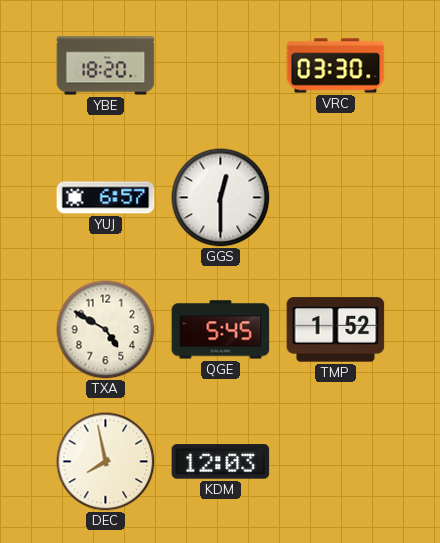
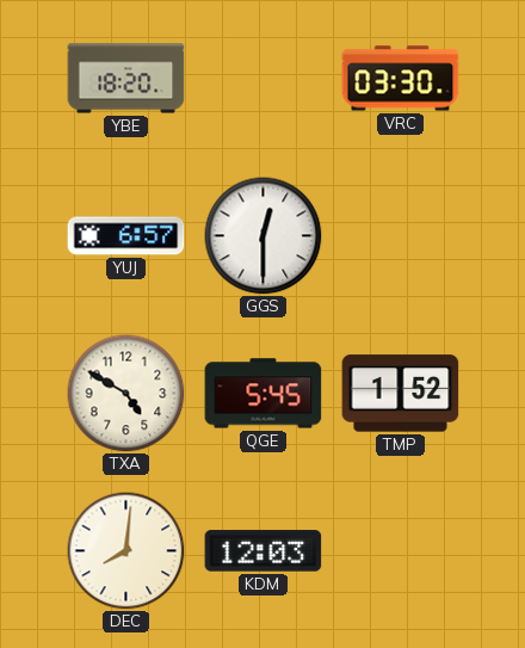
DEC: 7:58 -> 8:01
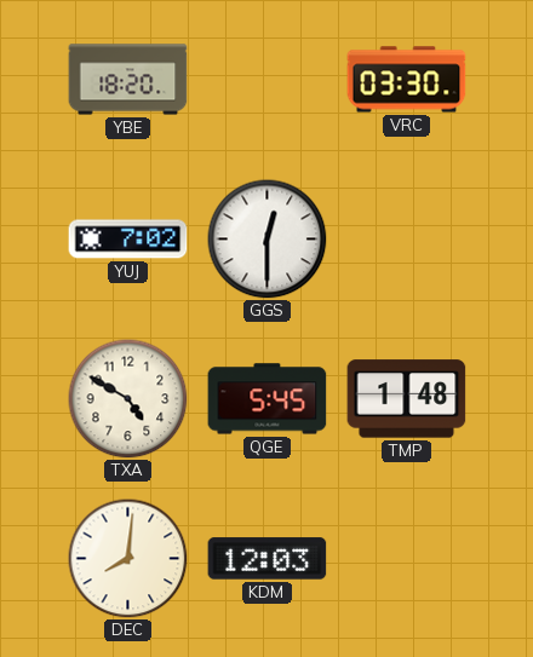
YUJ: 6:57 -> 7:02
TMP: 1:52 -> 1:48
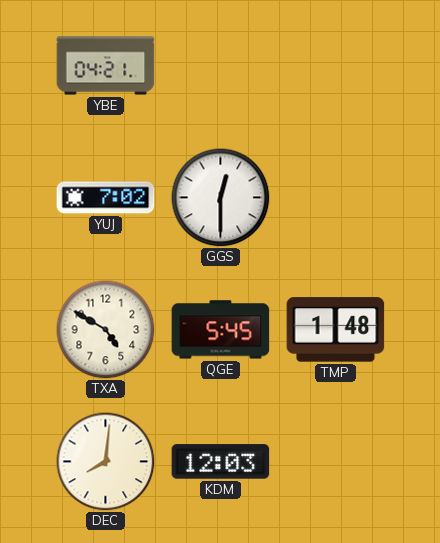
YBE: 18:20 -> 04:21
VRC: 03:30 -> none
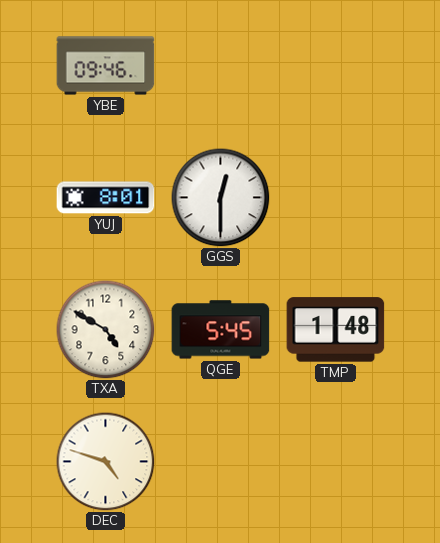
YBE: 04:21 -> 09:46
YUJ: 7:02 -> 8:01
DEC: 8:01 -> 4:48
KDM: 12:03 -> none
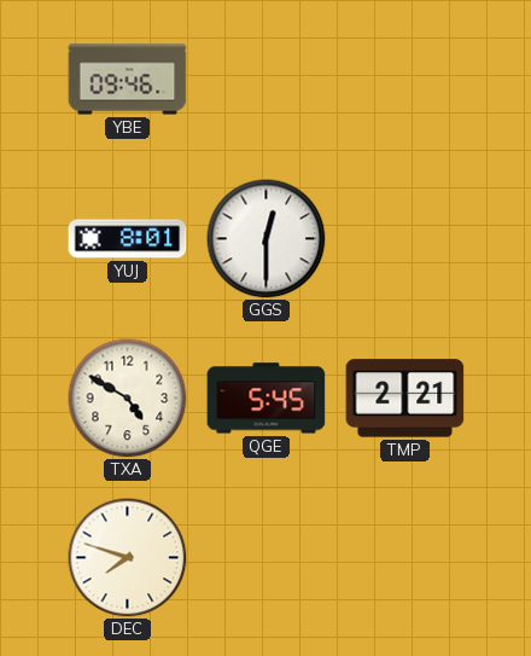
TMP: 1:48 -> 2:21
DEC: 4:48 -> 7:48
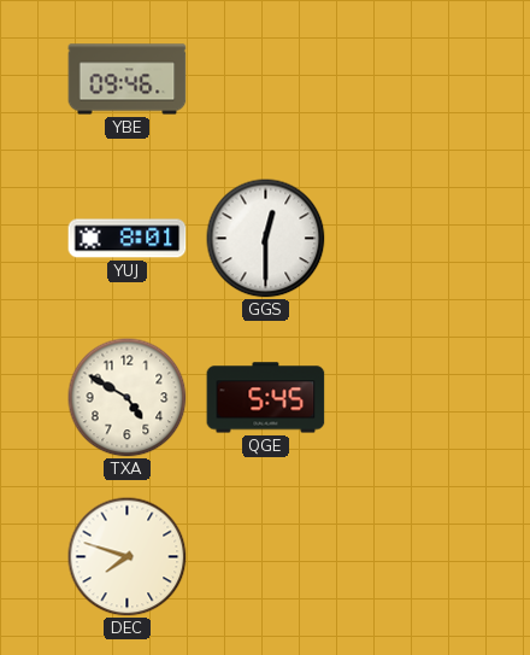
TMP: 2:21 -> none
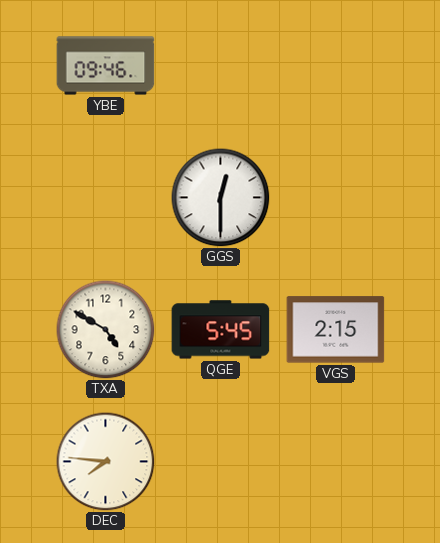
YUJ: 8:01 -> none
VGS: none -> 2:15
DEC: 7:48 -> 7:46
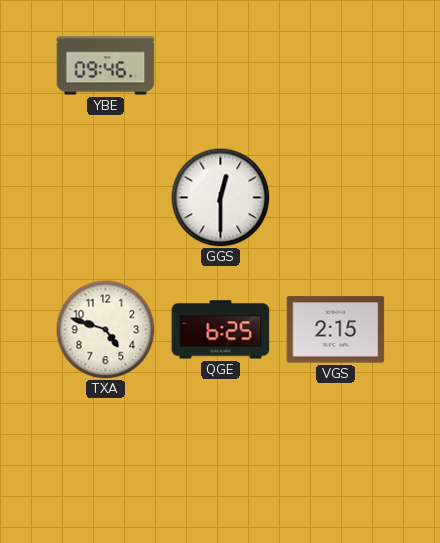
TXA: 4:50 -> 4:48
QGE: 5:45 -> 6:25
DEC: 7:46 -> none
